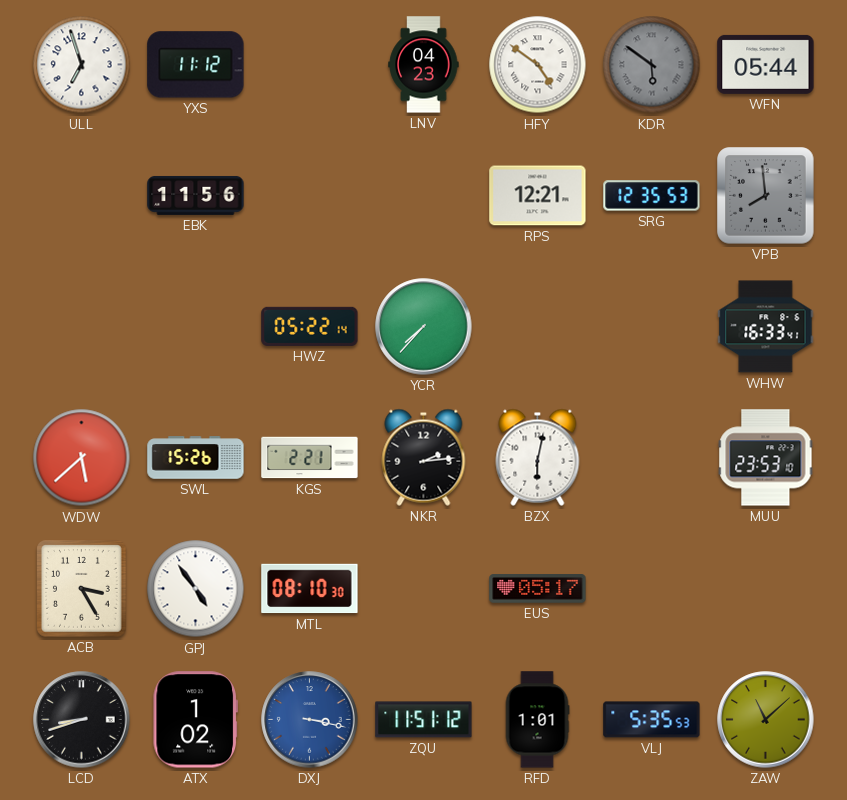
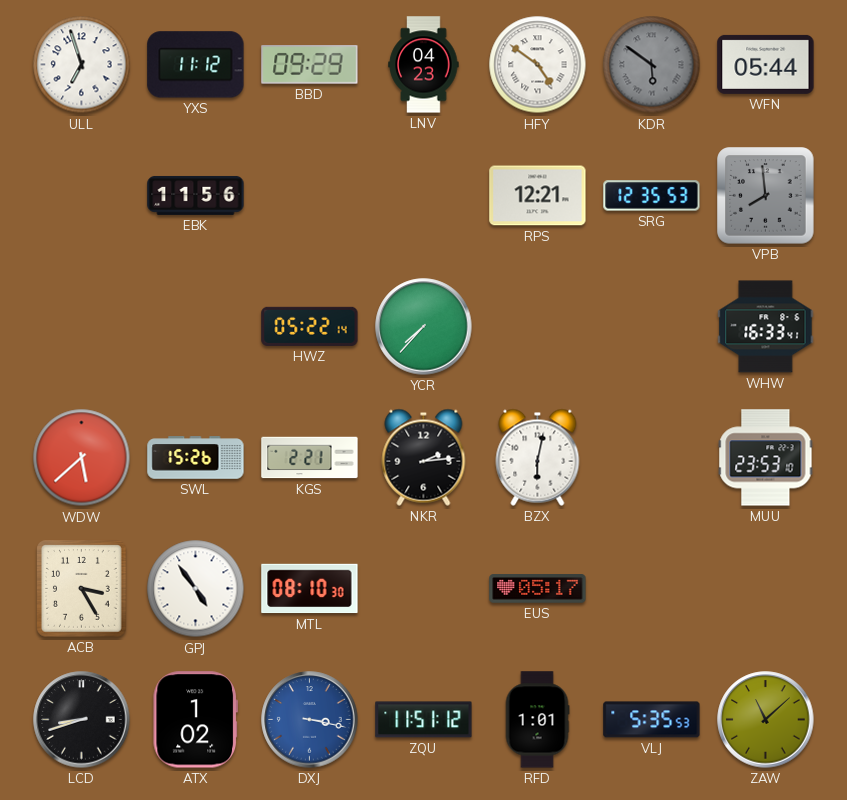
BBD: none -> 09:29
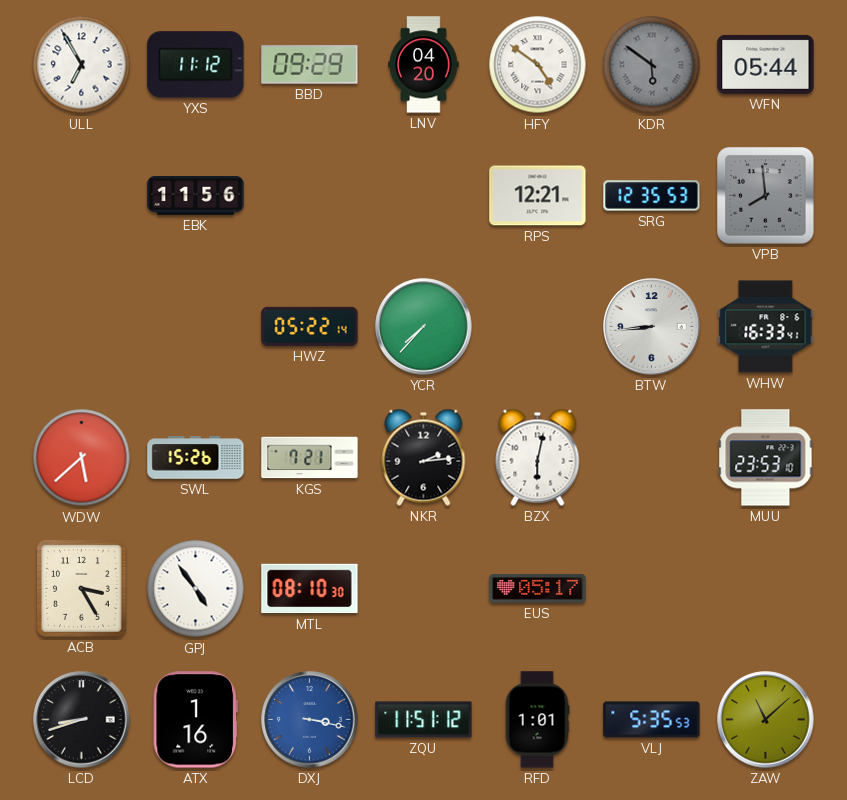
ULL: 6:57 -> 6:55
LNV: 04:23 -> 04:20
BTW: none -> 8:44
KGS: 2:21 -> 7:21
ATX: 1:02 -> 1:16
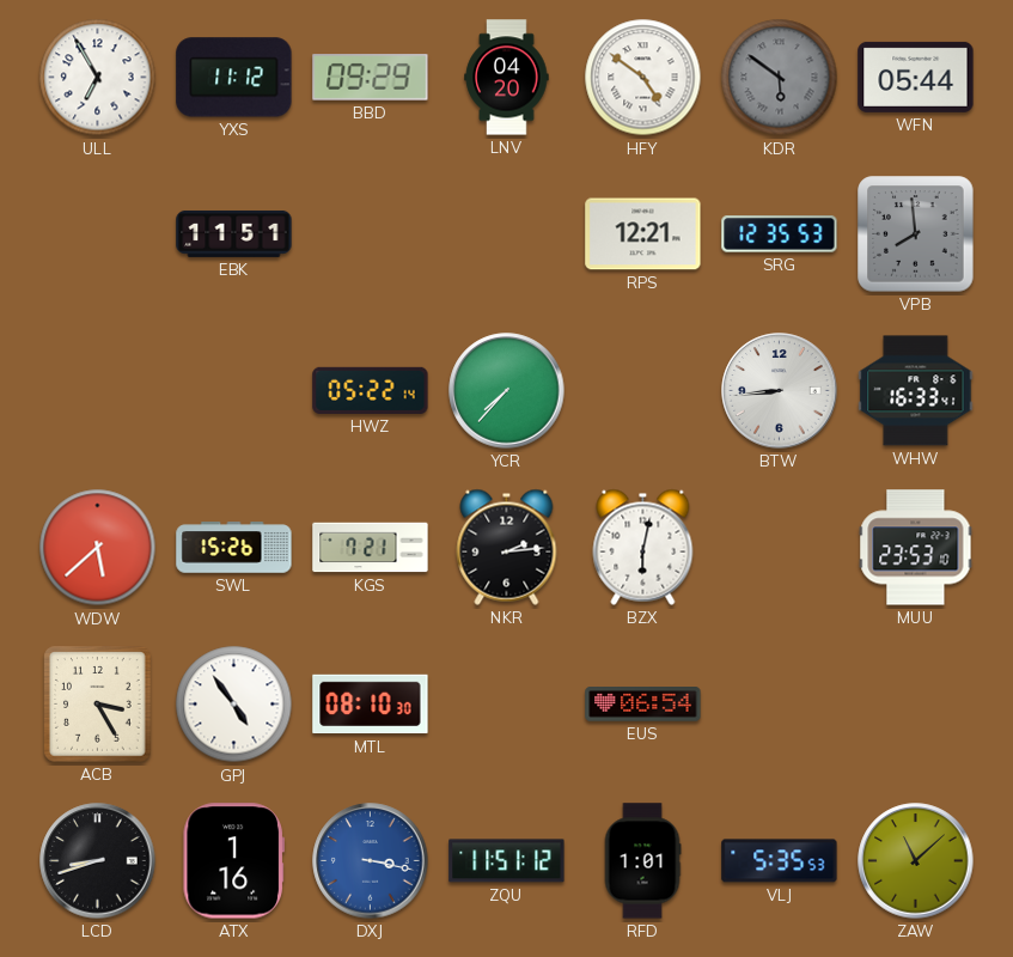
EBK: 11:56 -> 11:51
EUS: 05:17 -> 06:54
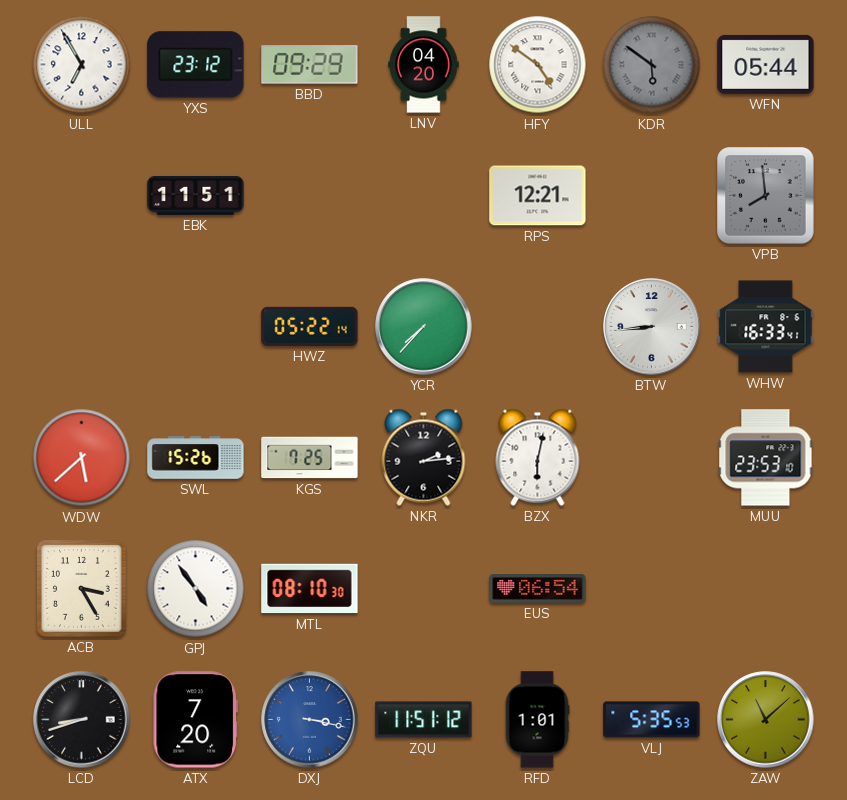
YXS: 11:12 -> 23:12
SRG: 12:35 -> none
KGS: 7:21 -> 7:25
ATX: 1:16 -> 7:20
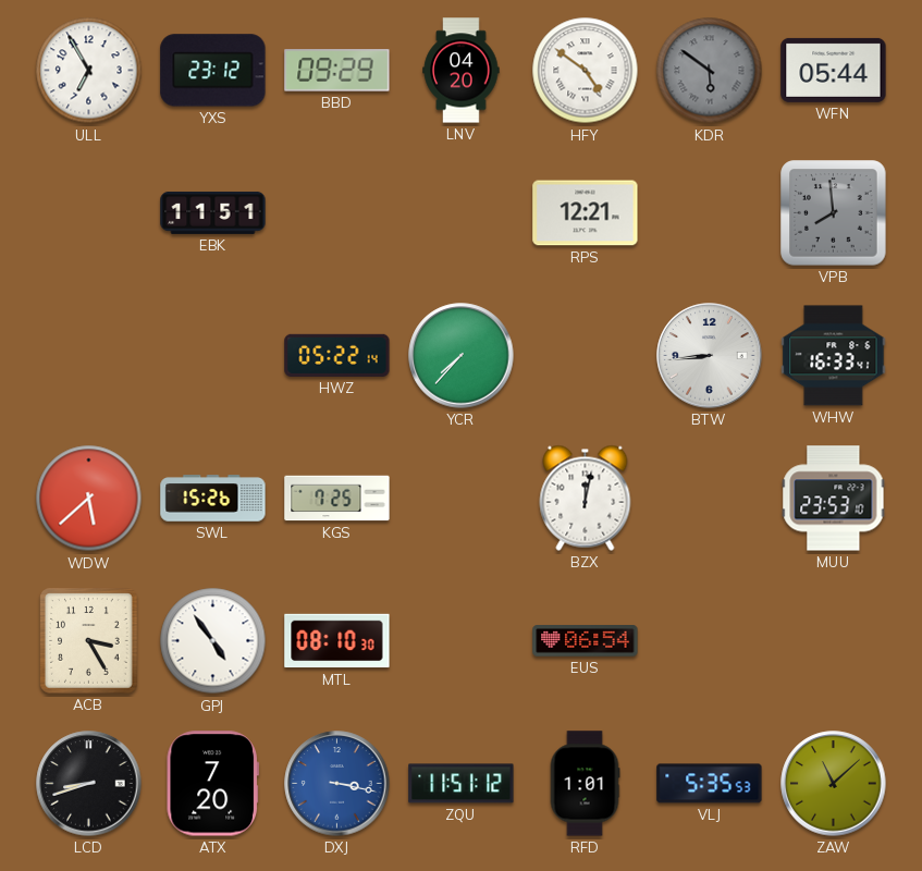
NKR: 2:14 -> none
BZX: 6:02 -> 12:02
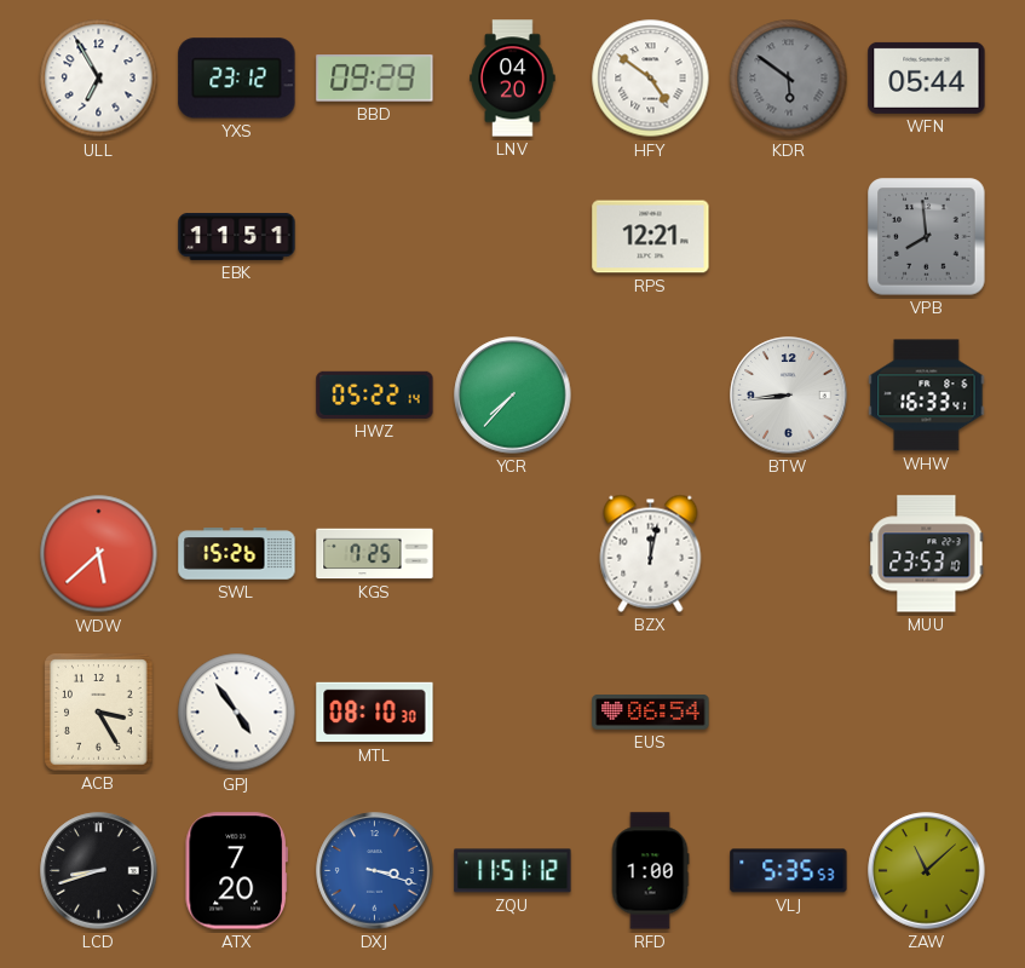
DXJ: 3:17 -> 3:18
RFD: 1:01 -> 1:00
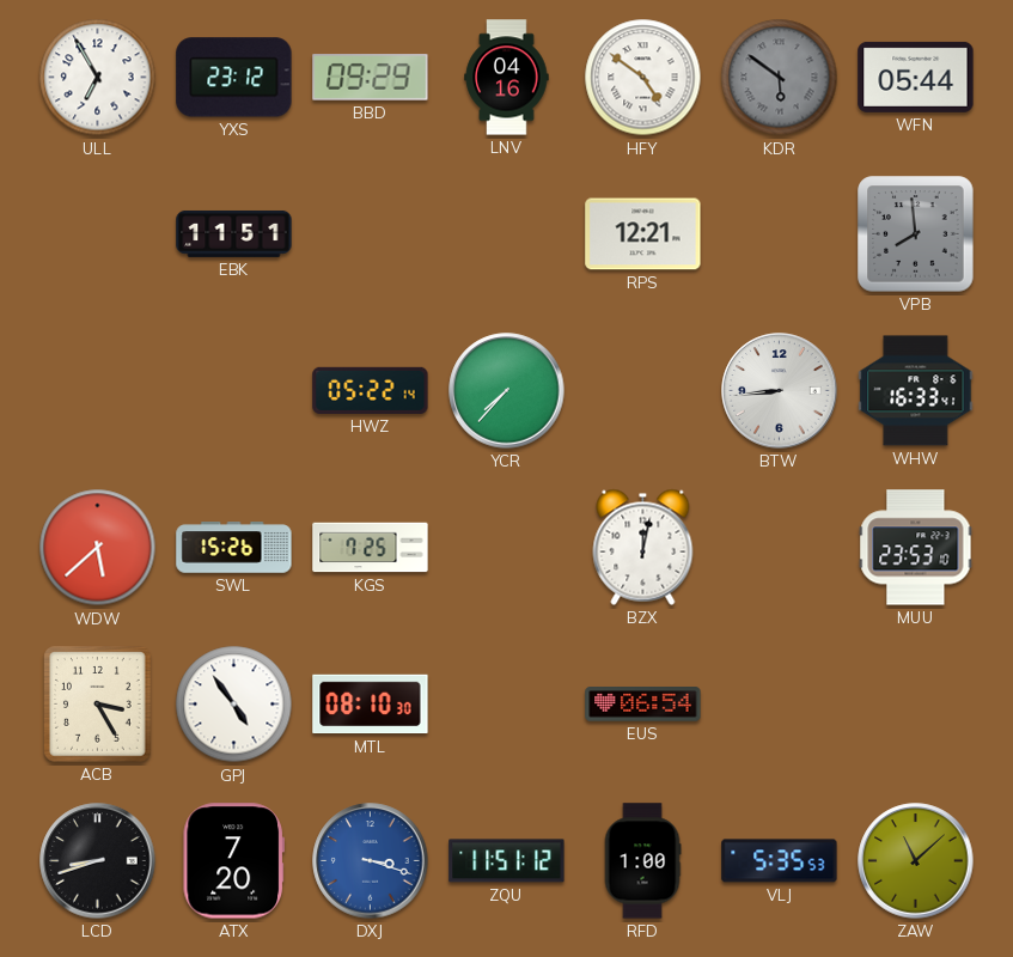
LNV: 04:20 -> 04:16
